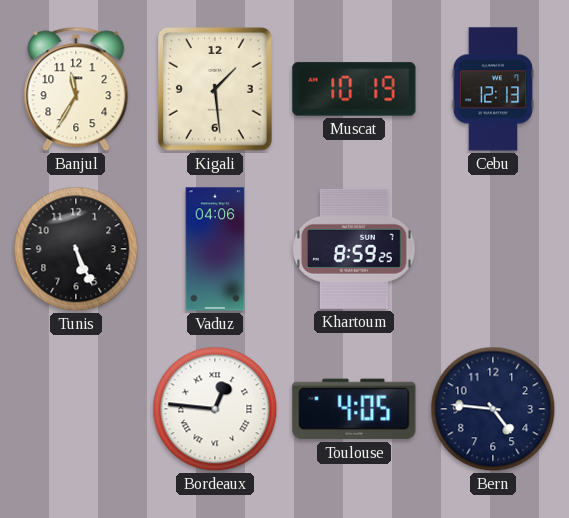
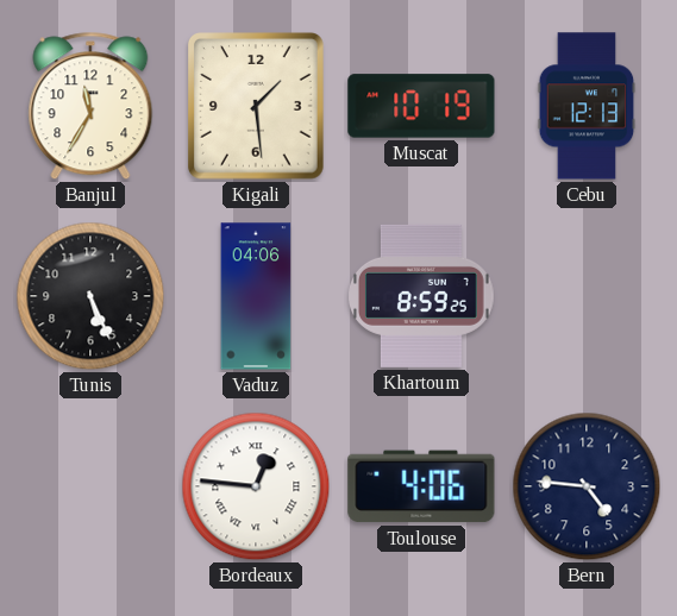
Toulouse: 4:05 -> 4:06
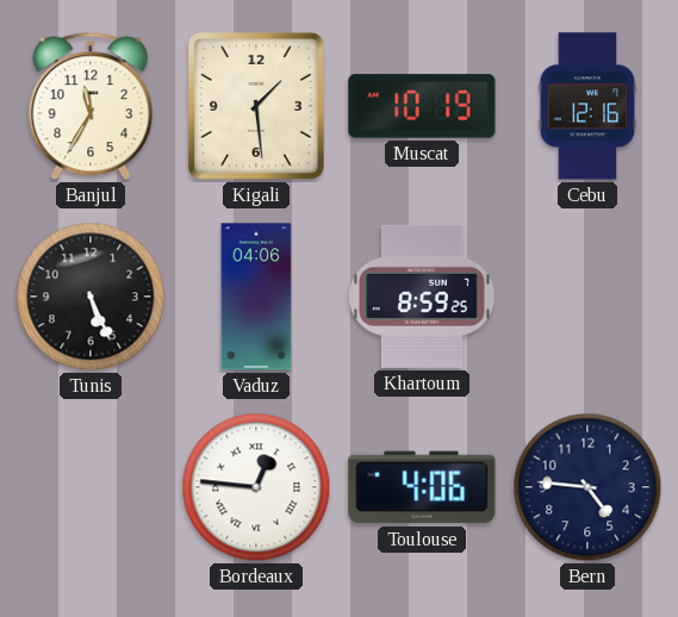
Cebu: 12:13 -> 12:16
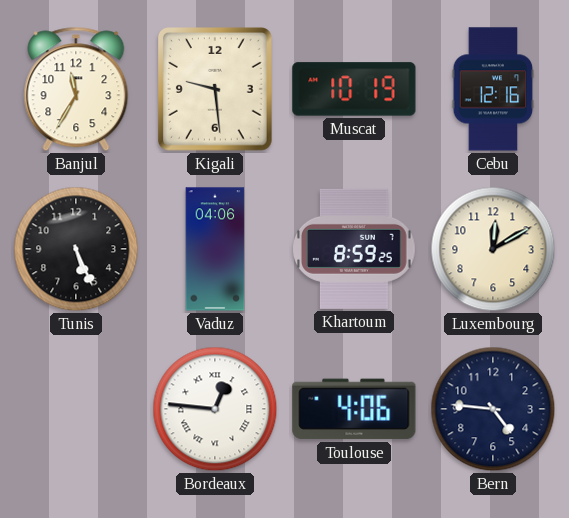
Kigali: 1:29 -> 9:29
Luxembourg: none -> 12:10
